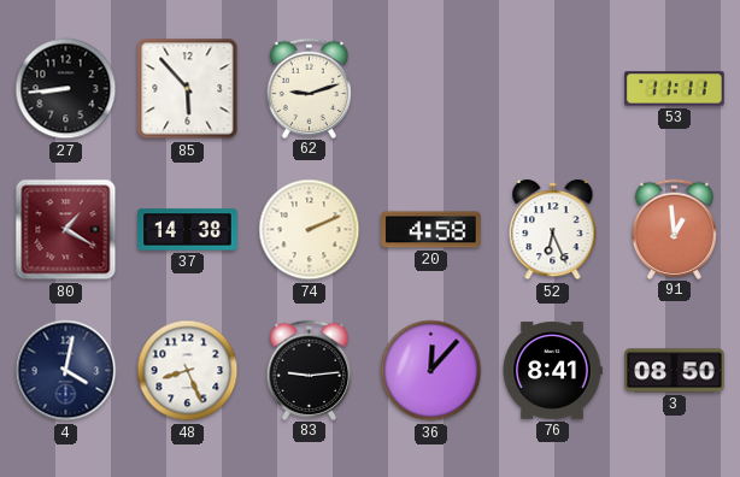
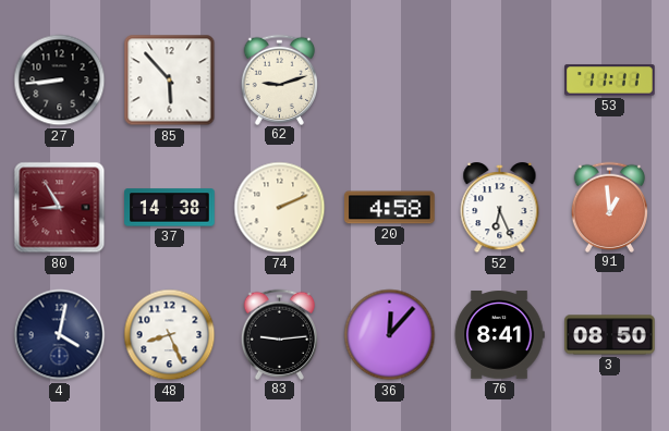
80: 1:20 -> 8:55
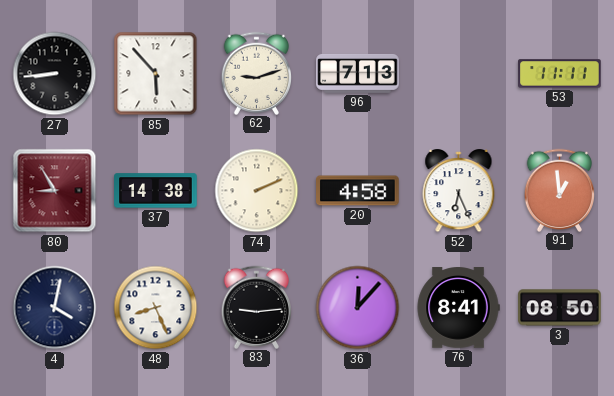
96: none -> 7:13
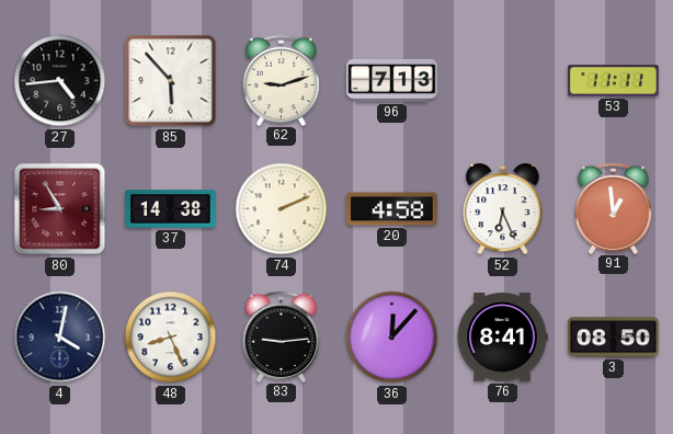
27: 8:44 -> 4:44
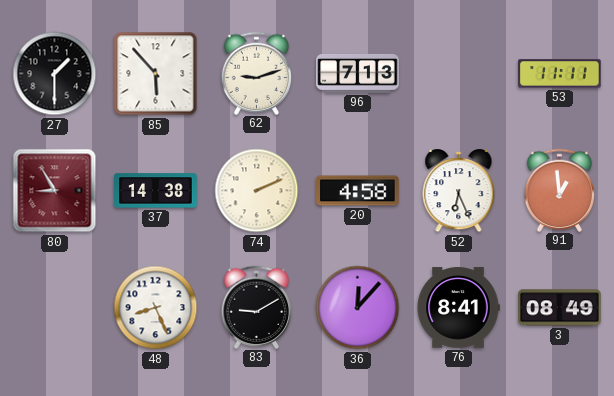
27: 4:44 -> 1:30
4: 4:02 -> none
83: 9:14 -> 9:10
3: 08:50 -> 08:49
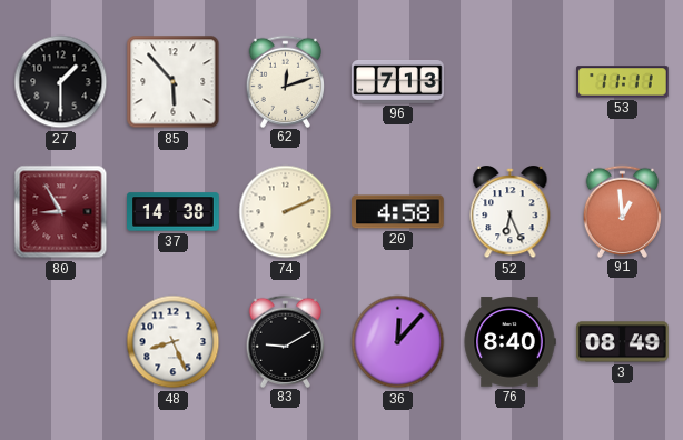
62: 9:12 -> 12:12
76: 8:41 -> 8:40
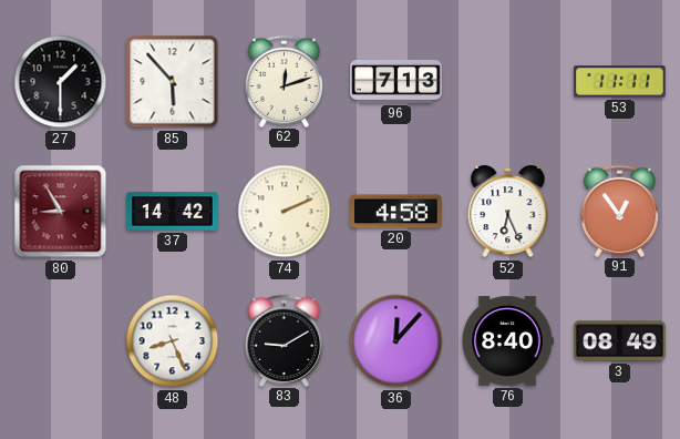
37: 14:38 -> 14:42
91: 12:59 -> 12:54
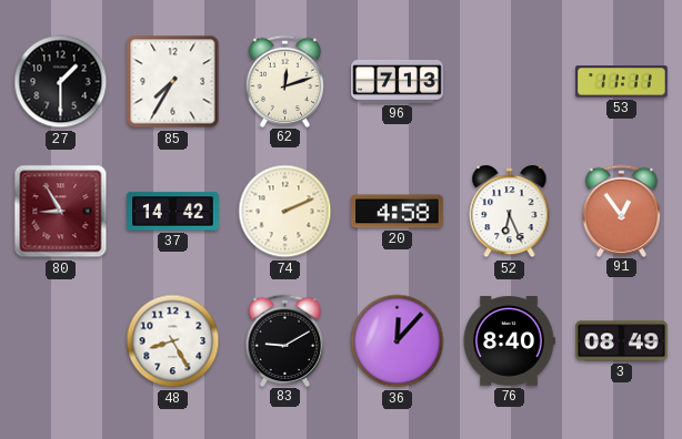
85: 5:53 -> 7:35
48: 8:26 -> 8:25
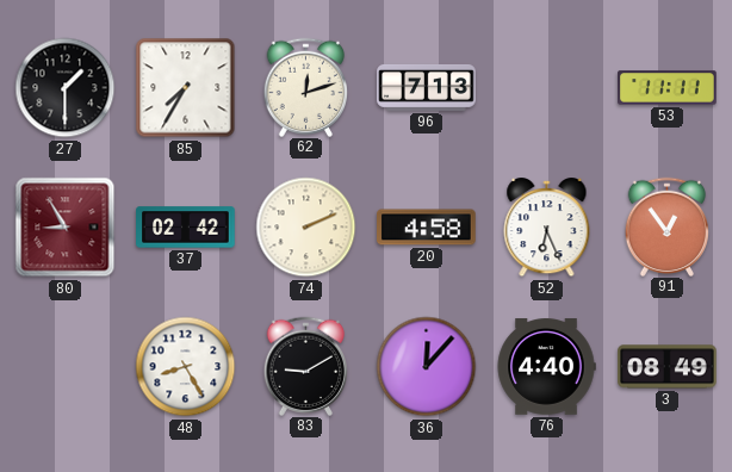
37: 14:42 -> 02:42
76: 8:40 -> 4:40
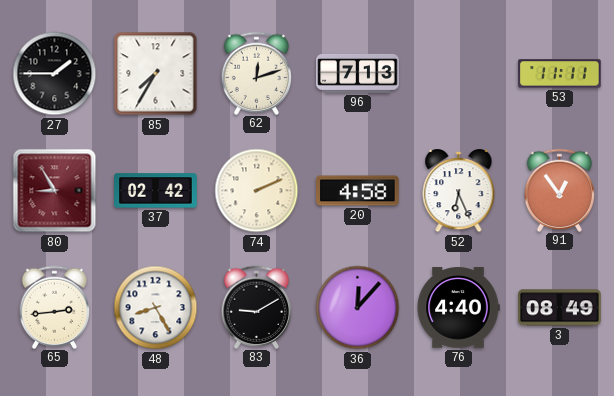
27: 1:30 -> 1:45
65: none -> 2:44
